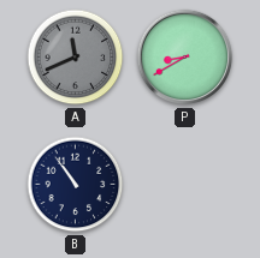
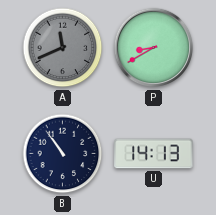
U: none -> 14:13
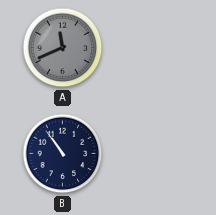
P: 8:40 -> none
U: 14:13 -> none
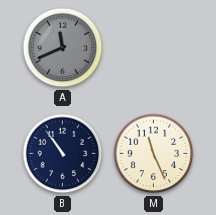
M: none -> 11:26
